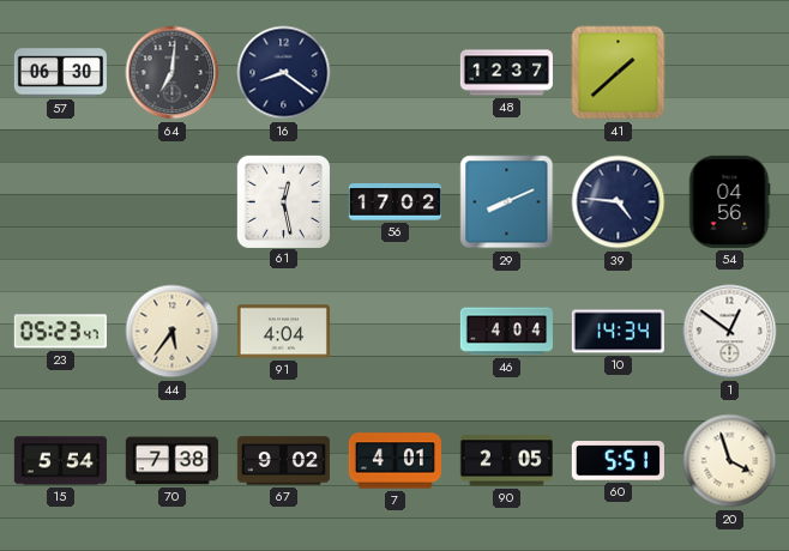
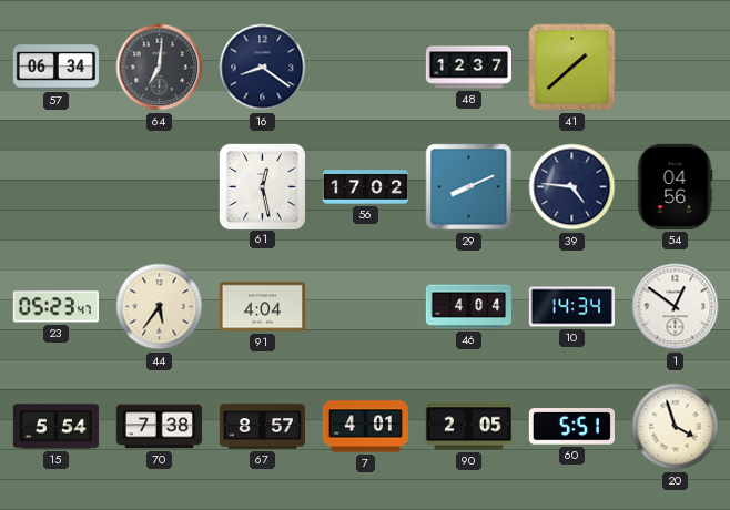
57: 06:30 -> 06:34
67: 9:02 -> 8:57
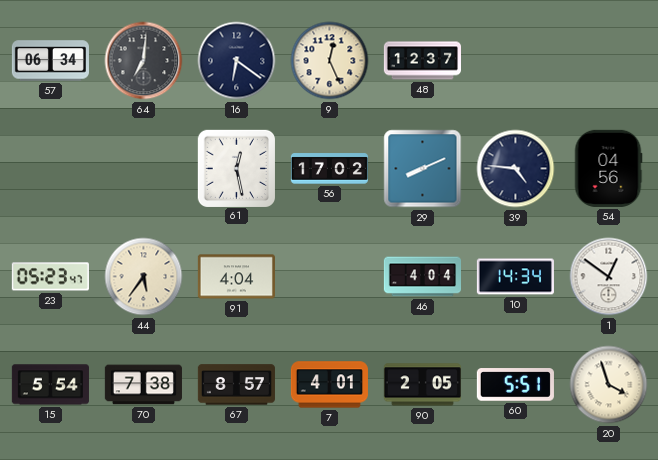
16: 8:21 -> 6:21
9: none -> 12:26
41: 1:38 -> none
